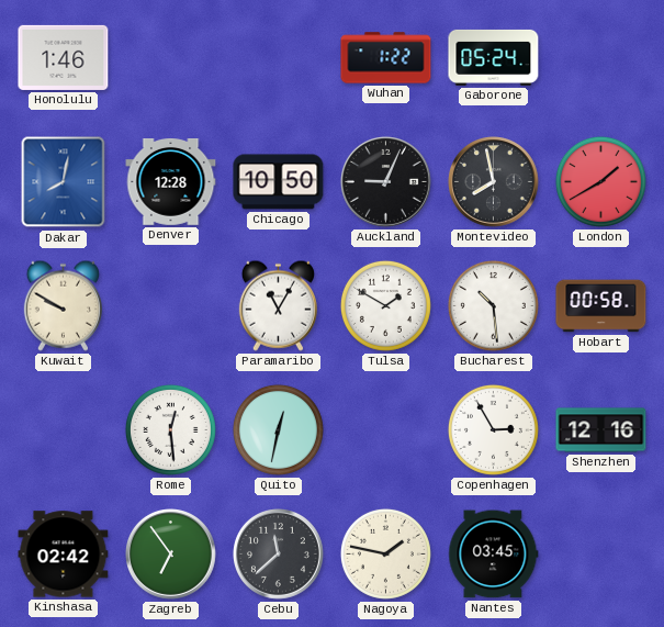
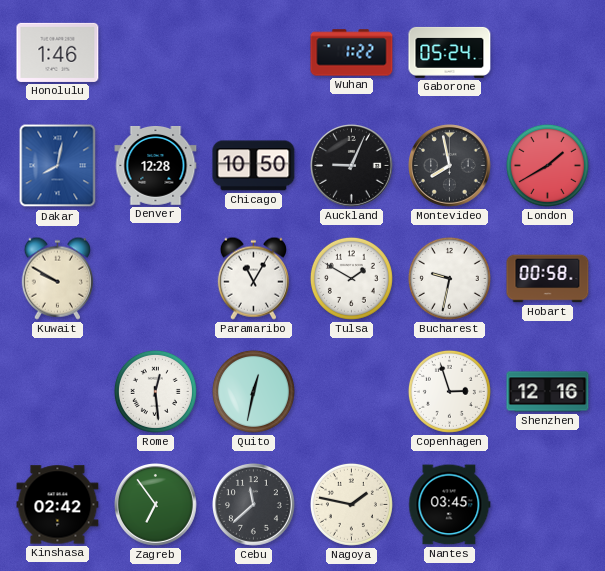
Bucharest: 10:29 -> 9:32
Copenhagen: 2:55 -> 2:57
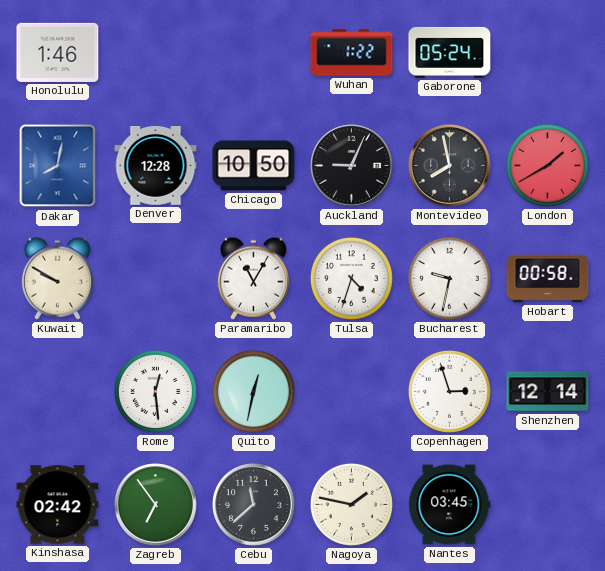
Tulsa: 1:50 -> 4:33
Shenzhen: 12:16 -> 12:14
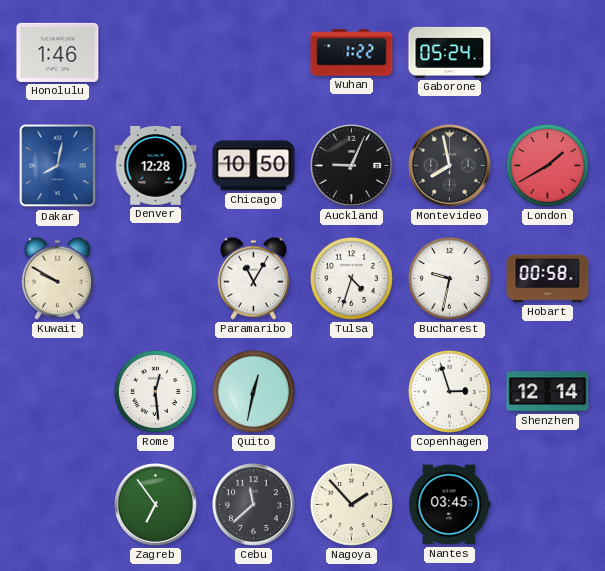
Kinshasa: 02:42 -> none
Nagoya: 1:47 -> 1:53
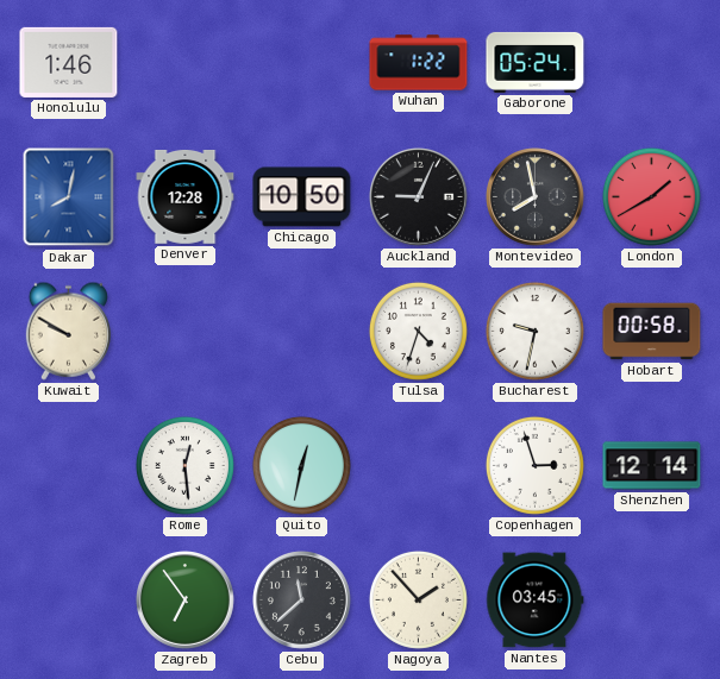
Paramaribo: 11:05 -> none
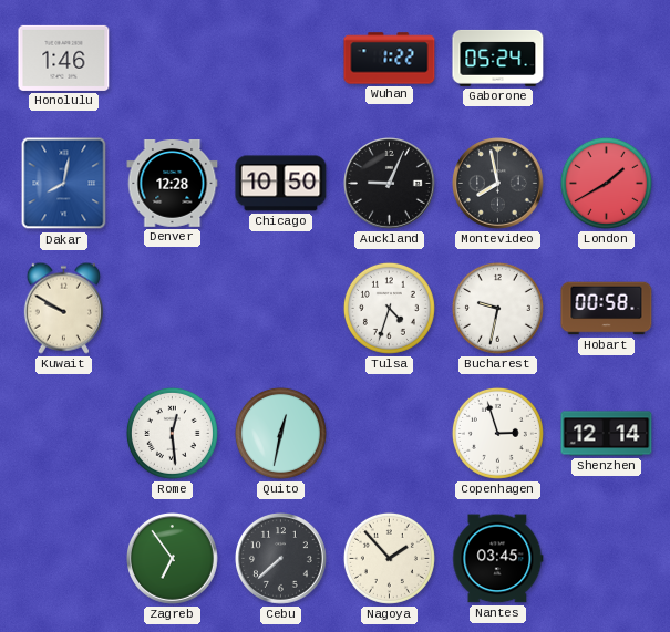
Cebu: 11:38 -> 7:38
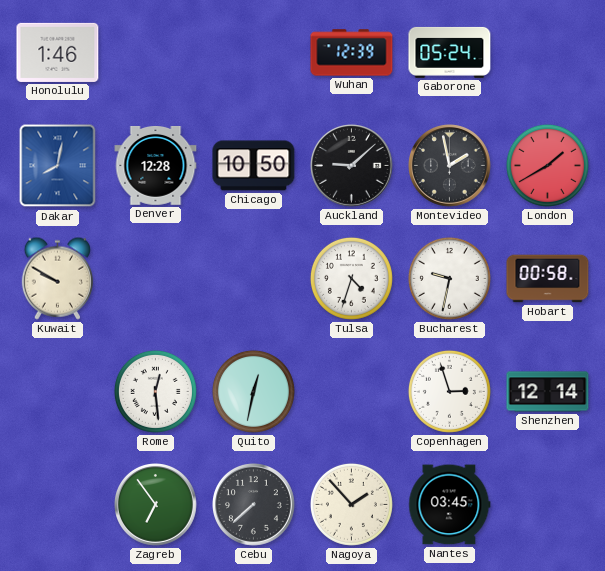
Wuhan: 1:22 -> 12:39
Auckland: 9:04 -> 9:08
Montevideo: 7:58 -> 1:58
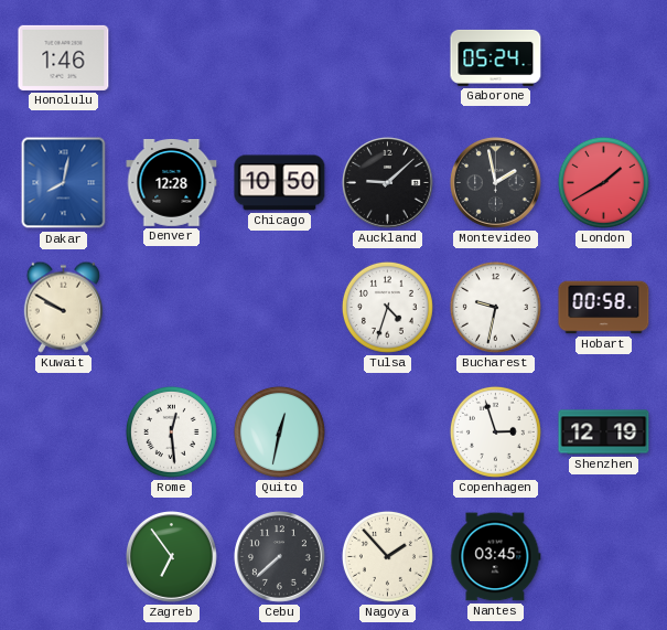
Wuhan: 12:39 -> none
Shenzhen: 12:14 -> 12:19
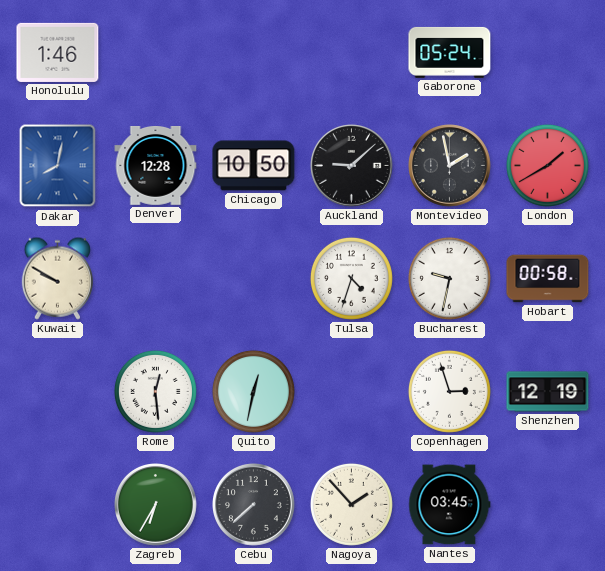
Zagreb: 6:54 -> 6:35
